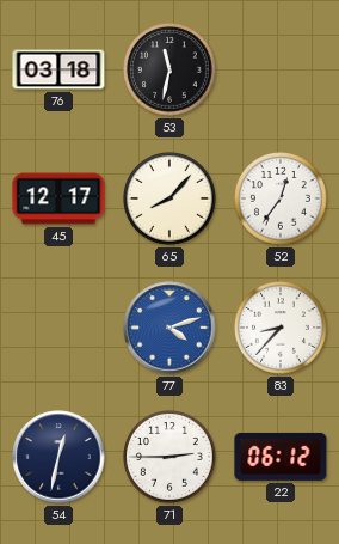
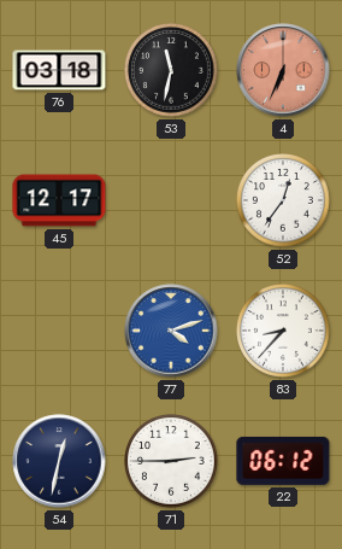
4: none -> 6:34
65: 8:07 -> none
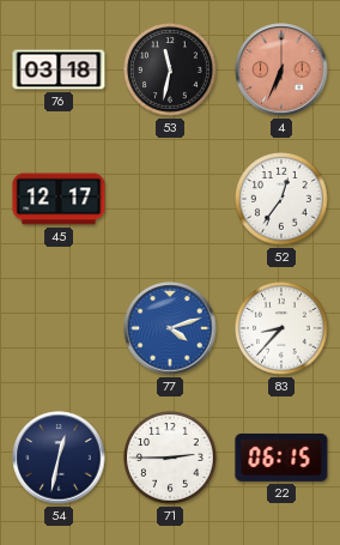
22: 06:12 -> 06:15
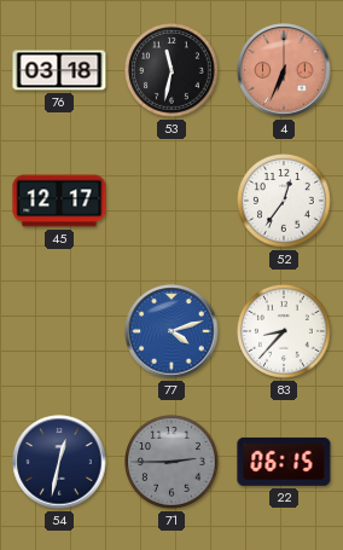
71 dial: white -> grey
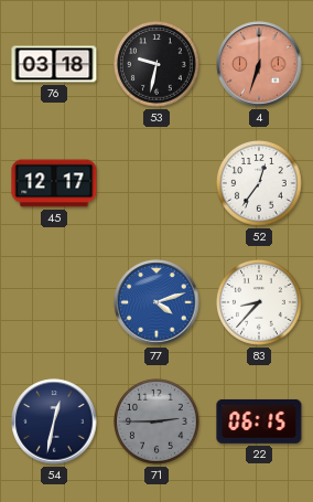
53: 11:32 -> 9:32
4: 6:34 -> 6:33
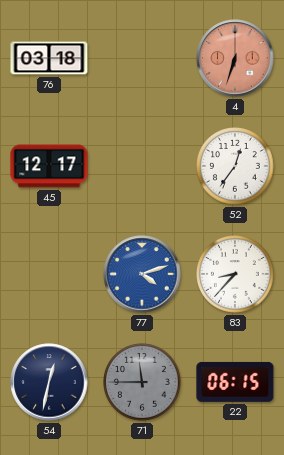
53: 9:32 -> none
71: 2:45 -> 11:45
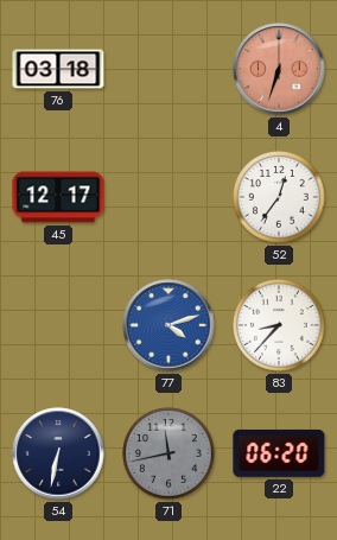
54: 12:32 -> 6:32
71: 11:45 -> 11:43
22: 06:15 -> 06:20
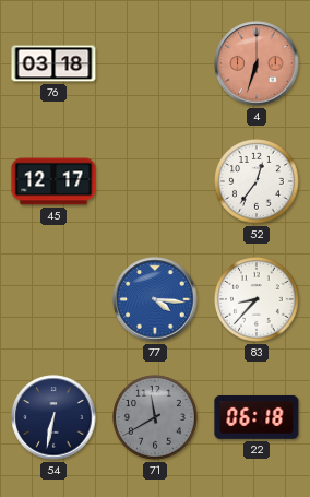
77: 4:12 -> 4:16
71: 11:43 -> 11:40
22: 06:20 -> 06:18
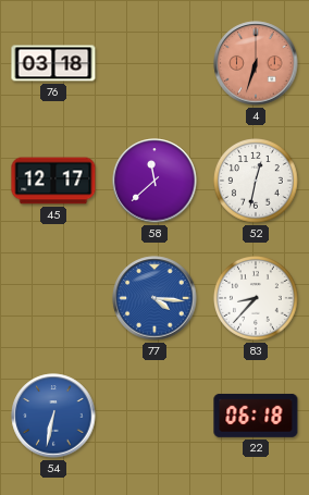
58: none -> 11:38
52: 12:36 -> 12:32
54 dial: navy -> blue
71: 11:40 -> none
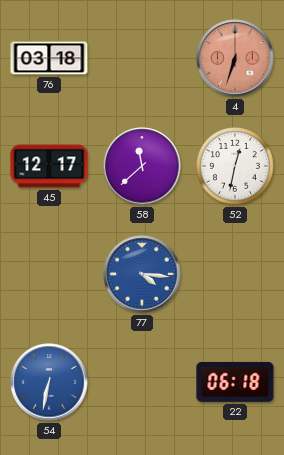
83: 8:37 -> none
